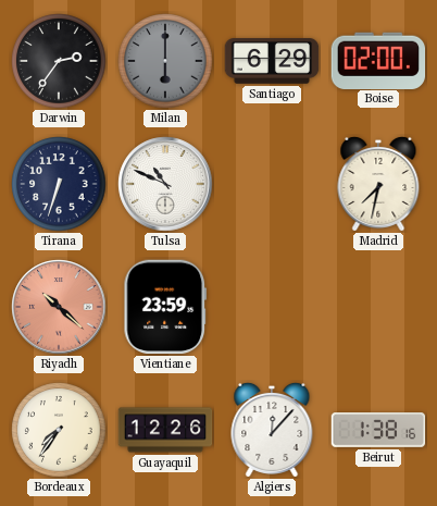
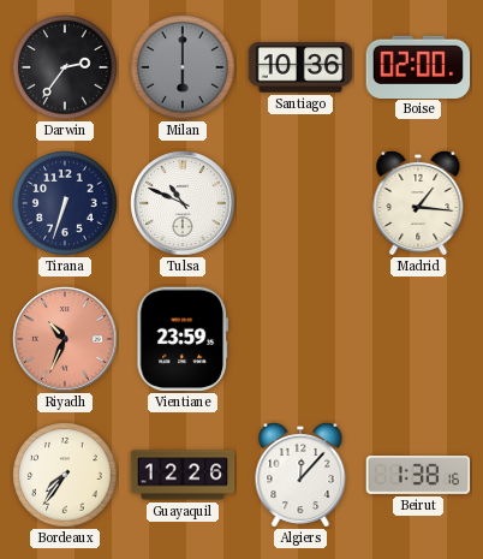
Santiago: 6:29 -> 10:36
Madrid: 7:32 -> 1:16
Riyadh: 10:22 -> 10:34
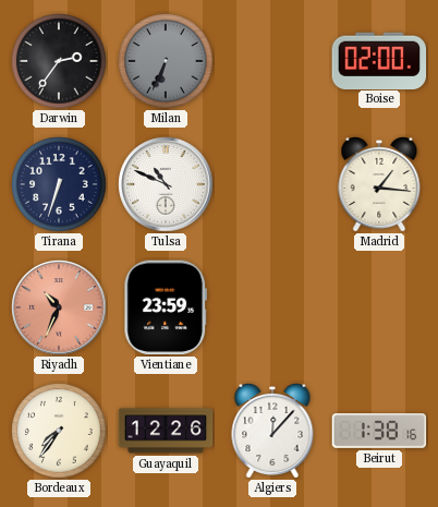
Milan: 6:00 -> 6:34
Santiago: 10:36 -> none
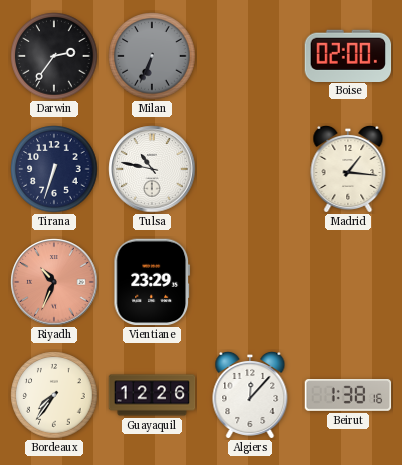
Tulsa: 10:49 -> 10:47
Vientiane: 23:59 -> 23:29
